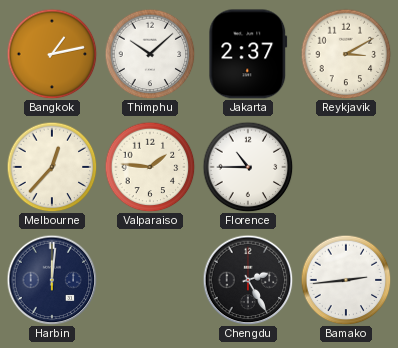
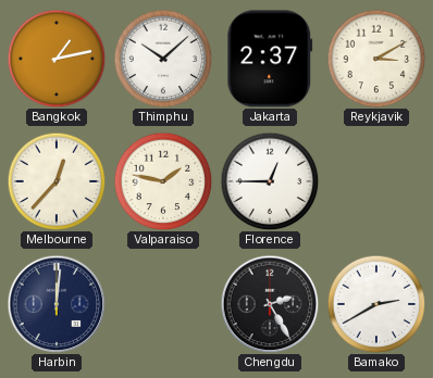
Valparaiso: 1:46 -> 1:47
Florence: 10:45 -> 12:45
Bamako: 2:44 -> 2:40
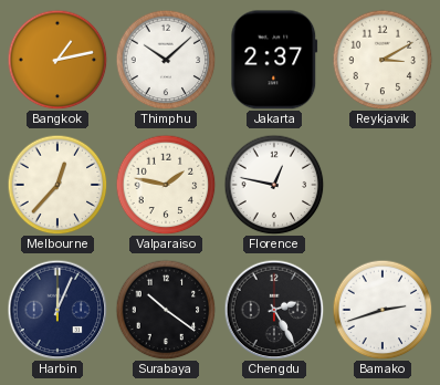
Florence: 12:45 -> 12:47
Harbin: 12:01 -> 12:04
Surabaya: none -> 10:21
Bamako: 2:40 -> 2:42
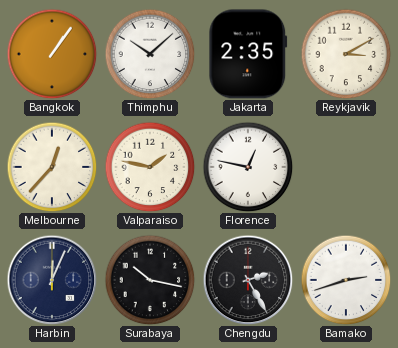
Bangkok: 1:13 -> 1:06
Jakarta: 2:37 -> 2:35
Surabaya: 10:21 -> 10:17
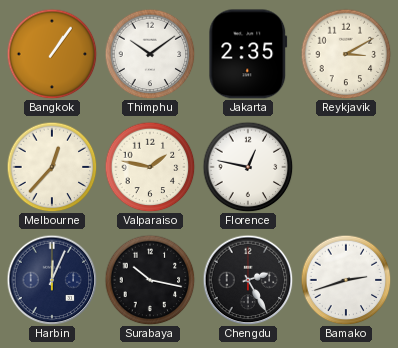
Thimphu: 10:08 -> 10:09
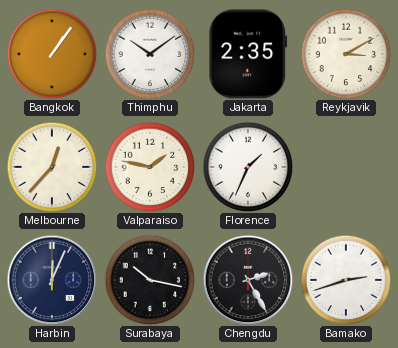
Florence: 12:47 -> 1:34
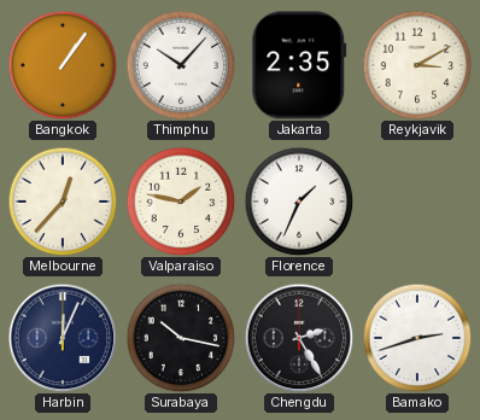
Thimphu: 10:09 -> 10:07
